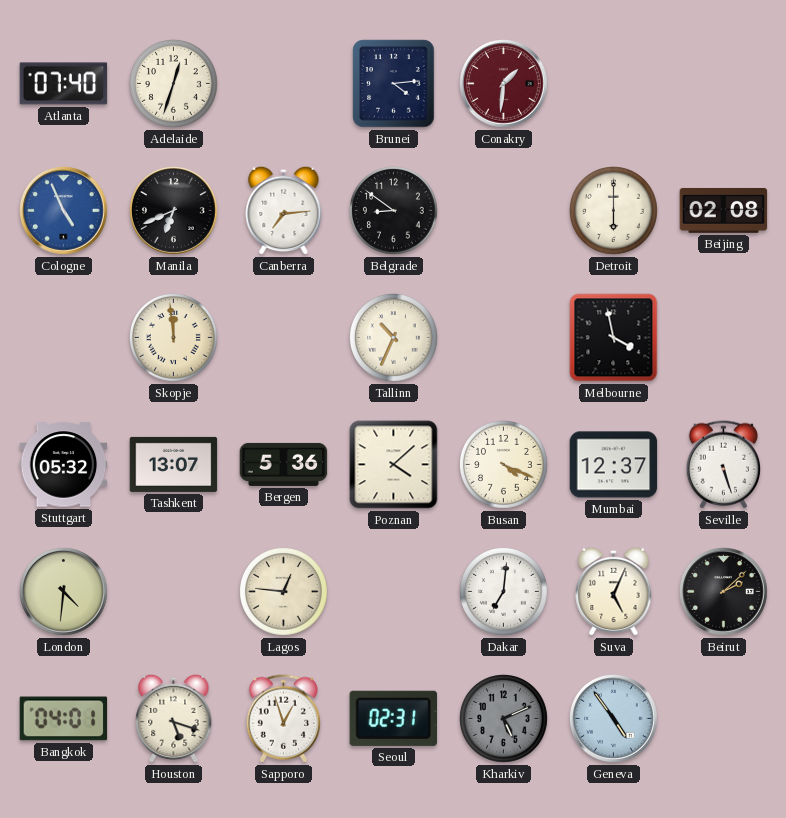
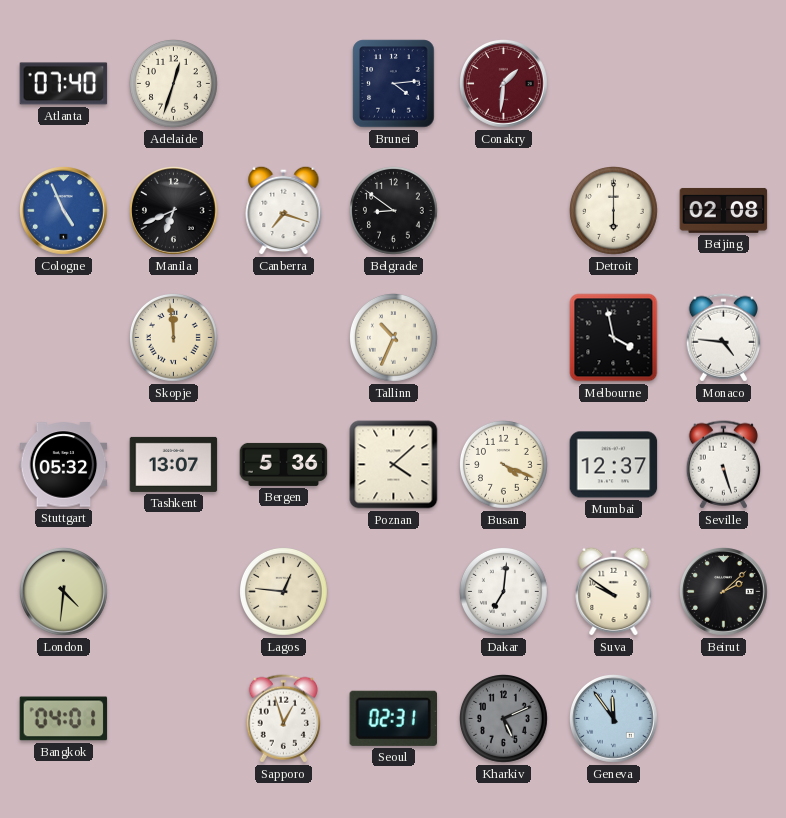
Canberra: 7:14 -> 7:18
Monaco: none -> 4:46
Suva: 5:04 -> 9:51
Houston: 5:18 -> none
Geneva: 4:54 -> 11:54
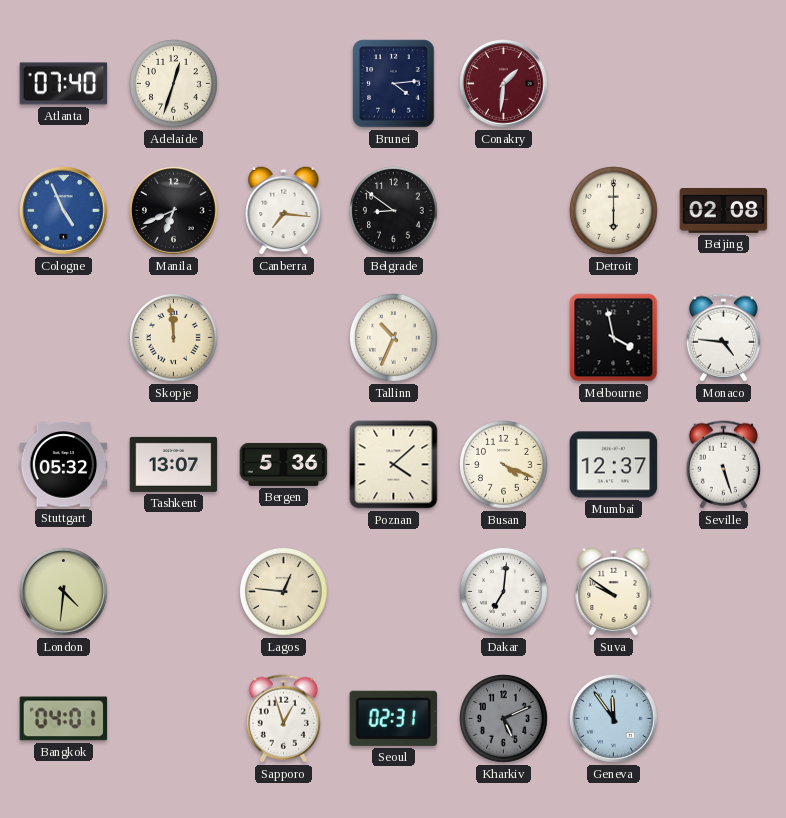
Canberra: 7:18 -> 7:16
Beirut: 2:08 -> none
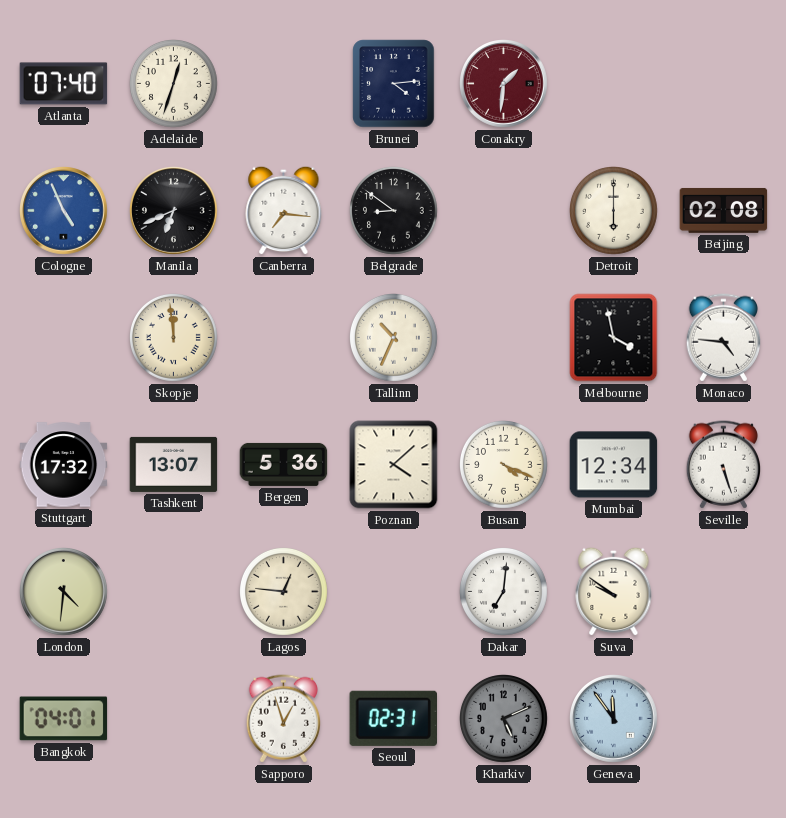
Stuttgart: 05:32 -> 17:32
Mumbai: 12:37 -> 12:34
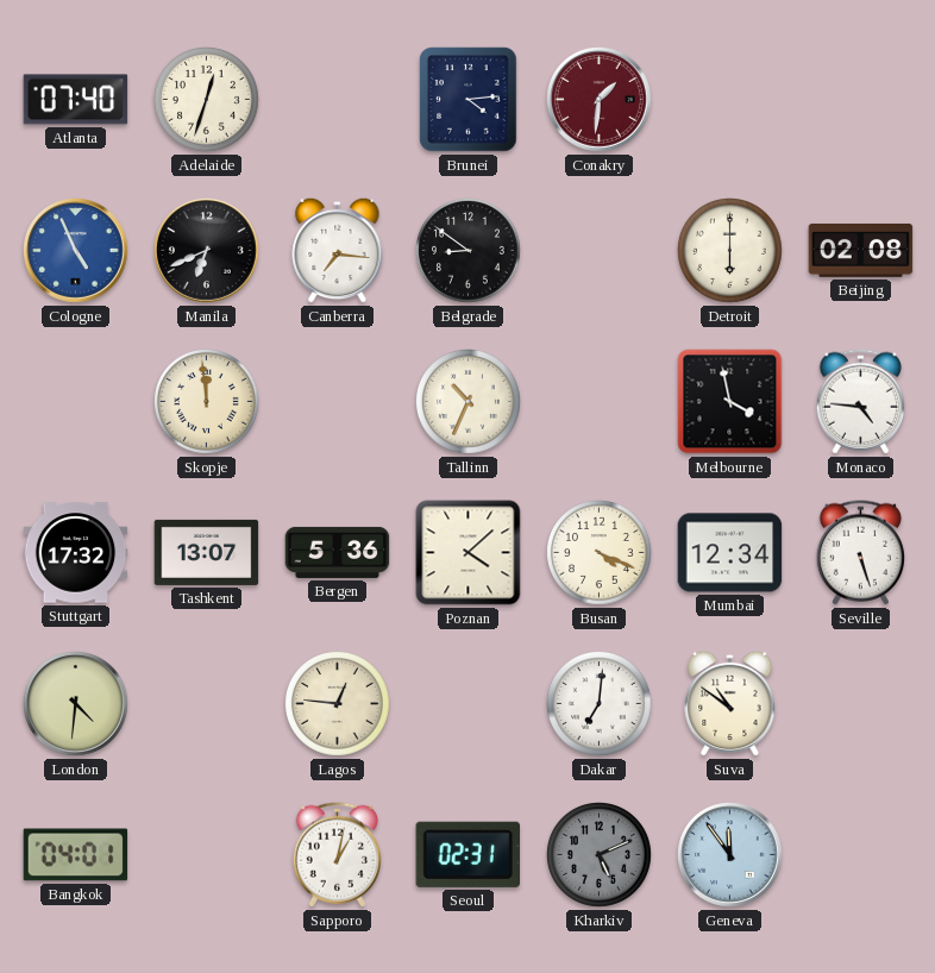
Suva: 9:51 -> 10:51
Sapporo: 12:57 -> 1:02
